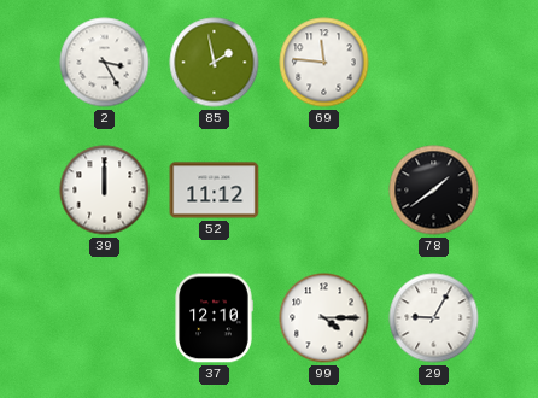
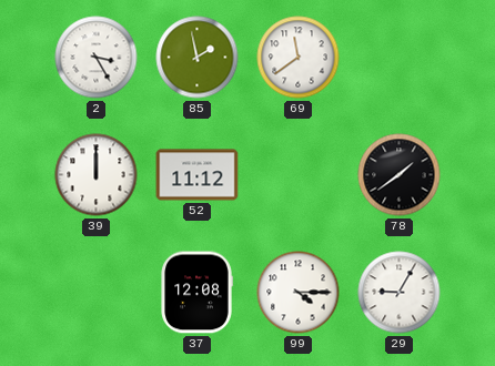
69: 11:46 -> 11:39
37: 12:10 -> 12:08
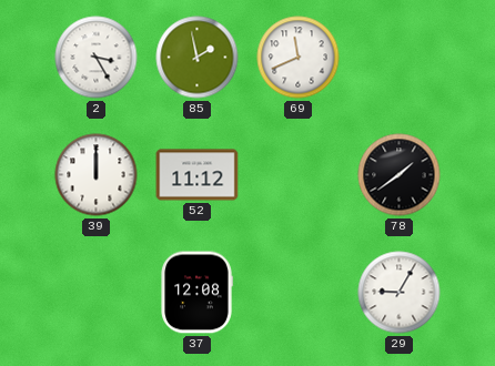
69: 11:39 -> 11:41
99: 4:15 -> none
